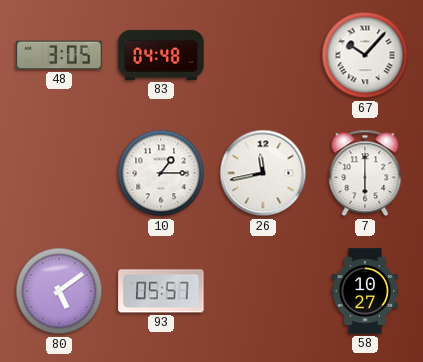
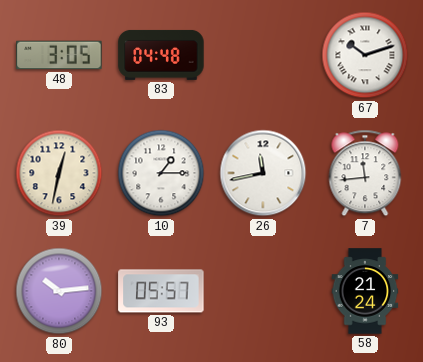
67: 10:07 -> 10:12
39: none -> 12:32
7: 6:00 -> 11:44
80: 5:09 -> 10:14
58: 10:27 -> 21:24
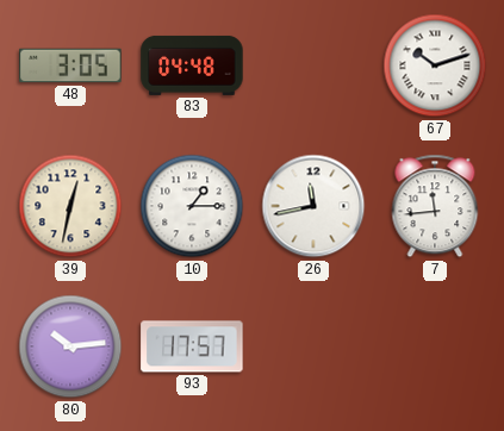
93: 05:57 -> 17:57
58: 21:24 -> none
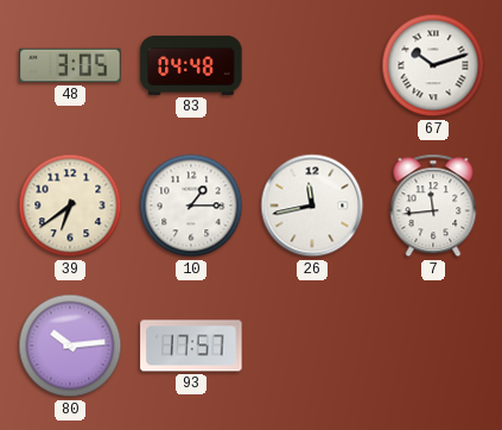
39: 12:32 -> 6:39
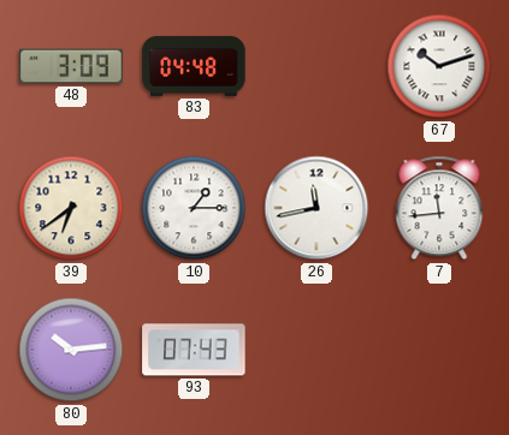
48: 3:05 -> 3:09
93: 17:57 -> 07:43
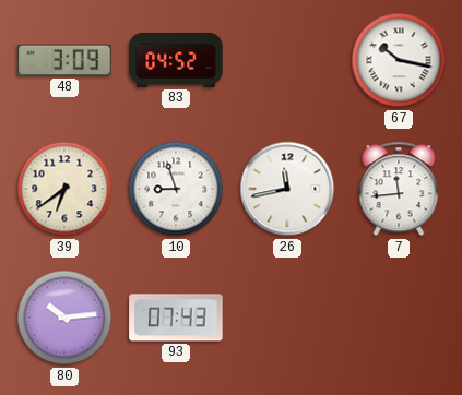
83: 04:48 -> 04:52
67: 10:12 -> 10:17
10: 1:15 -> 8:57
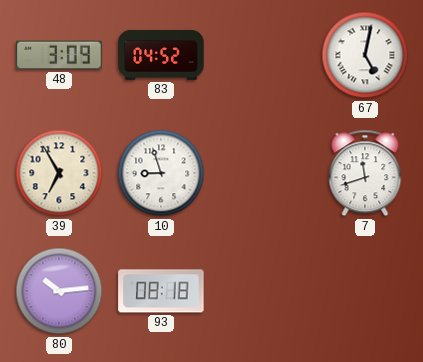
67: 10:17 -> 5:02
39: 6:39 -> 6:55
26: 11:43 -> none
7: 11:44 -> 11:42
93: 07:43 -> 08:18
